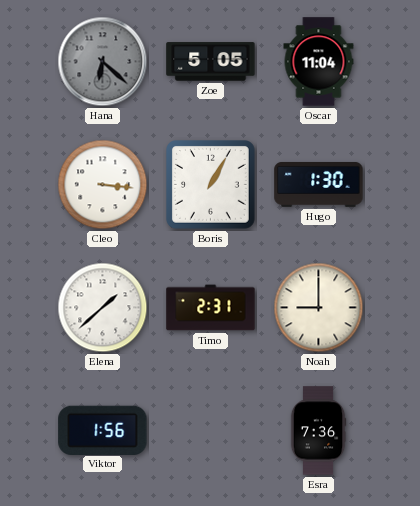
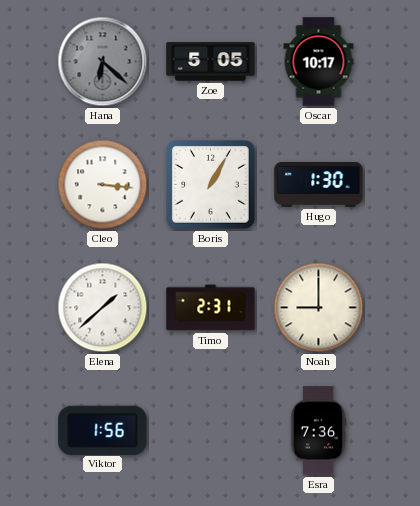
Oscar: 11:04 -> 10:17
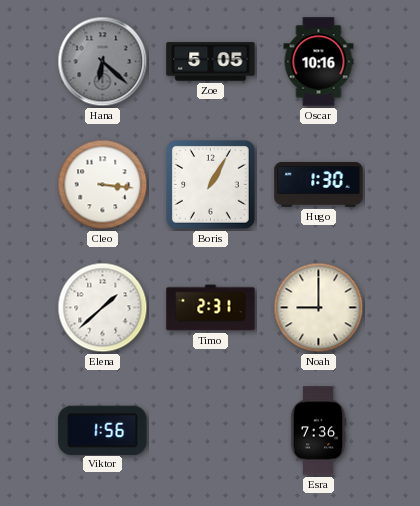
Oscar: 10:17 -> 10:16
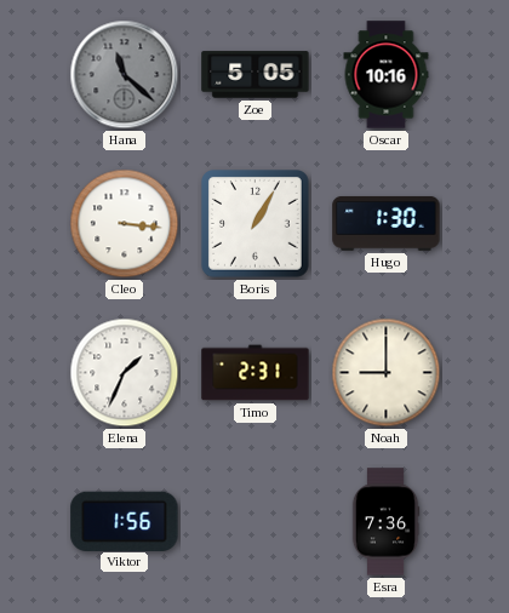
Hana: 6:22 -> 11:22
Elena: 1:38 -> 1:34
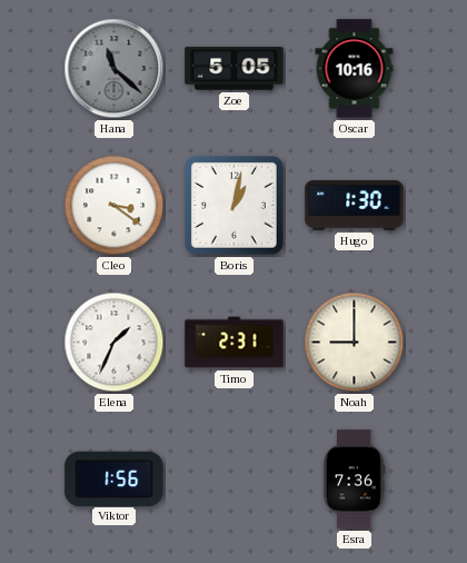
Cleo: 3:16 -> 3:21
Boris: 1:05 -> 1:02
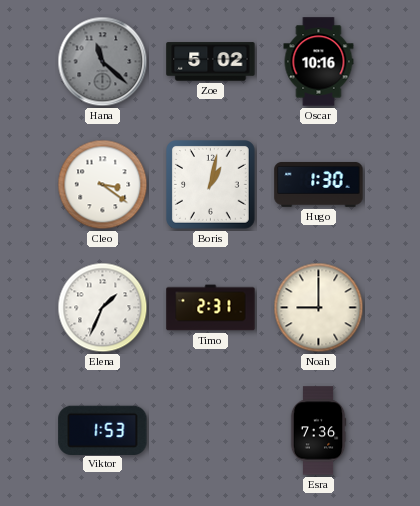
Zoe: 5:05 -> 5:02
Viktor: 1:56 -> 1:53
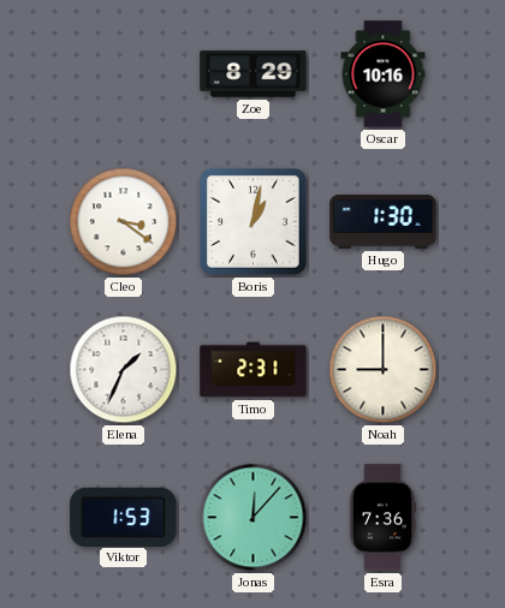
Hana: 11:22 -> none
Zoe: 5:02 -> 8:29
Jonas: none -> 12:07
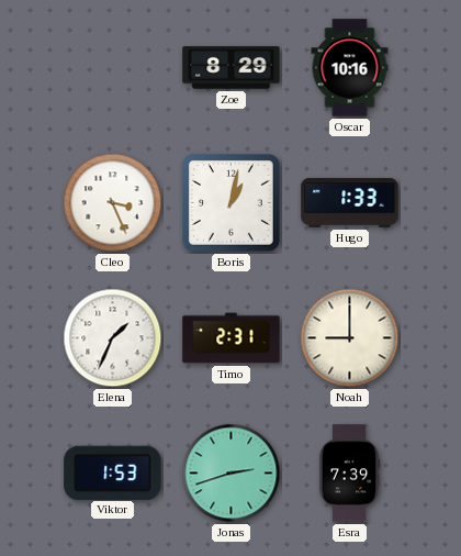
Cleo: 3:21 -> 3:26
Hugo: 1:30 -> 1:33
Jonas: 12:07 -> 2:42
Esra: 7:36 -> 7:39
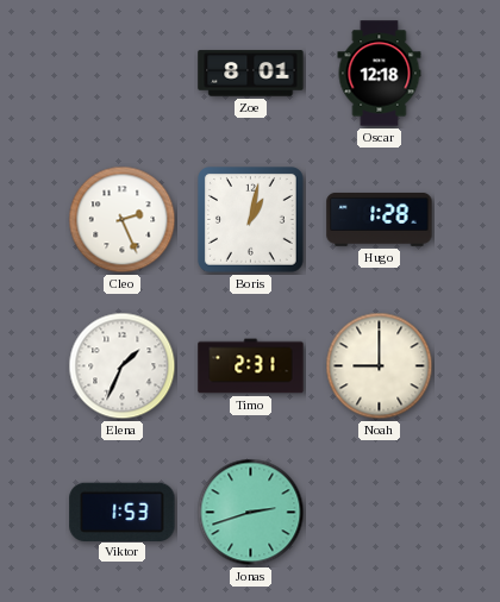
Zoe: 8:29 -> 8:01
Oscar: 10:16 -> 12:18
Cleo: 3:26 -> 2:26
Hugo: 1:33 -> 1:28
Esra: 7:39 -> none
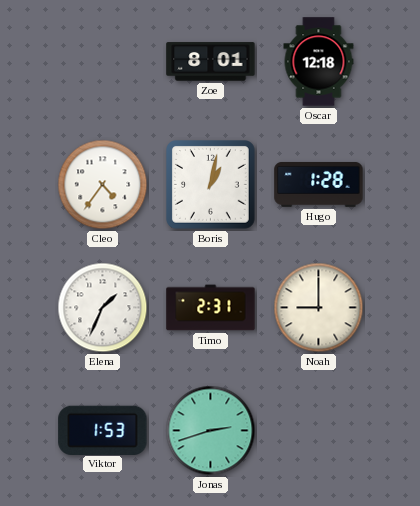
Cleo: 2:26 -> 4:36
